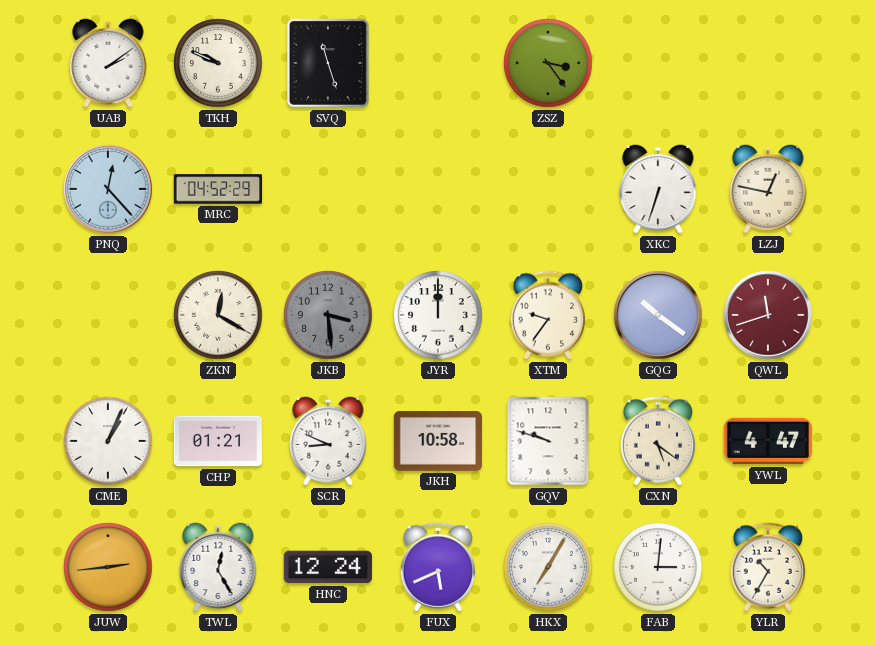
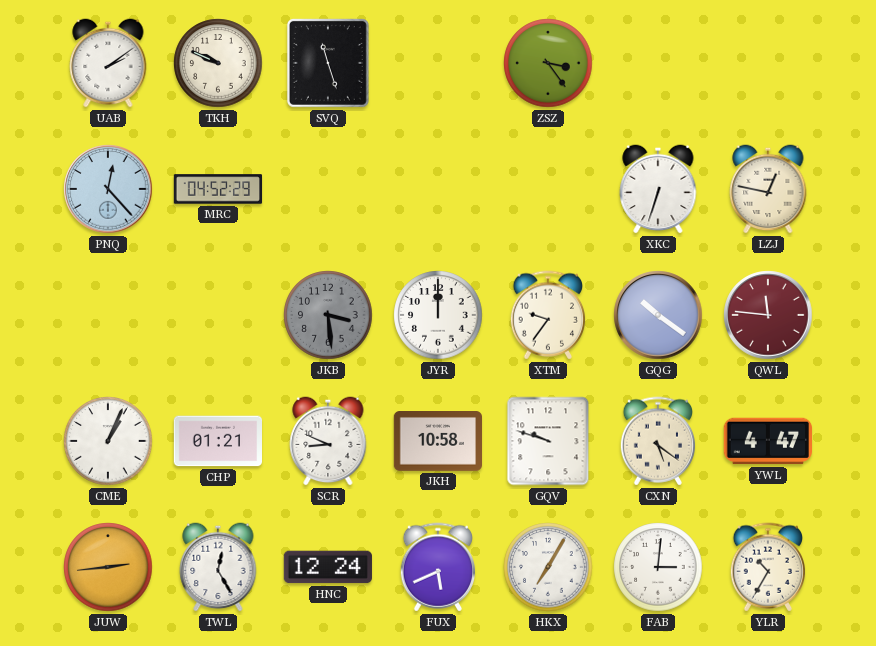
ZKN: 12:20 -> none
QWL: 11:42 -> 11:46
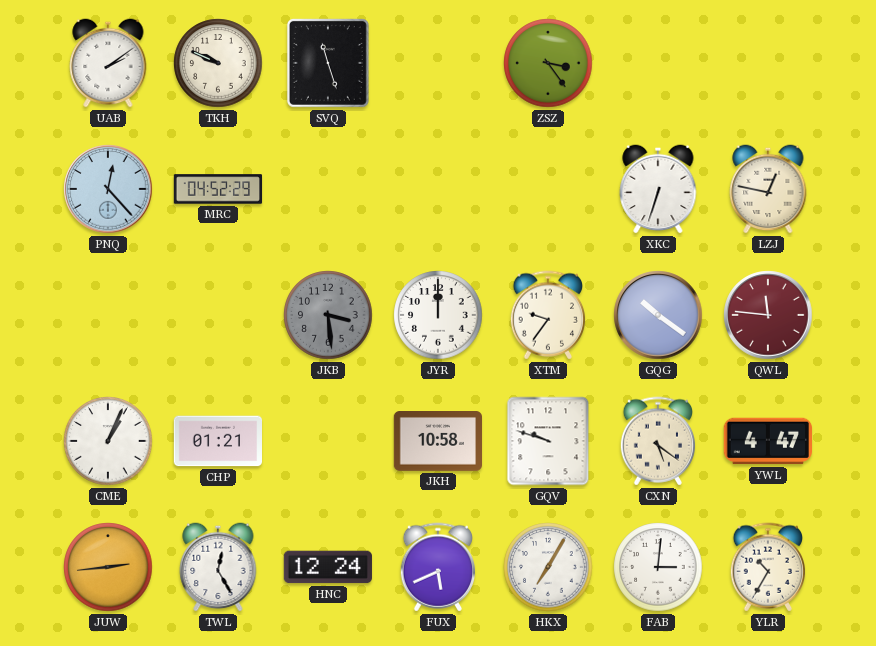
SCR: 8:49 -> none
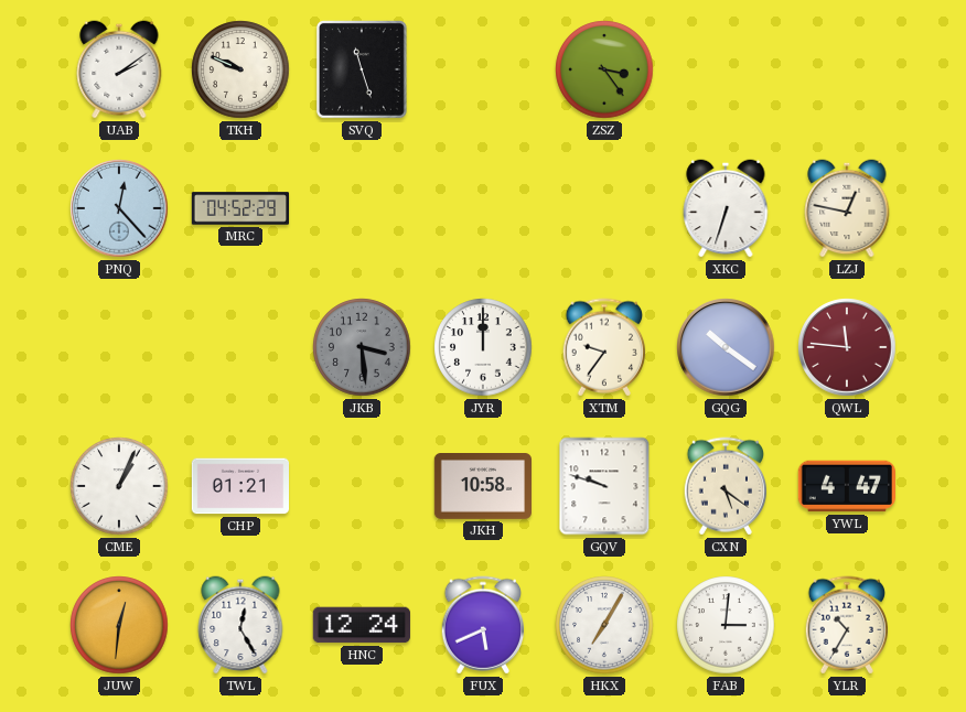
JUW: 2:44 -> 12:31
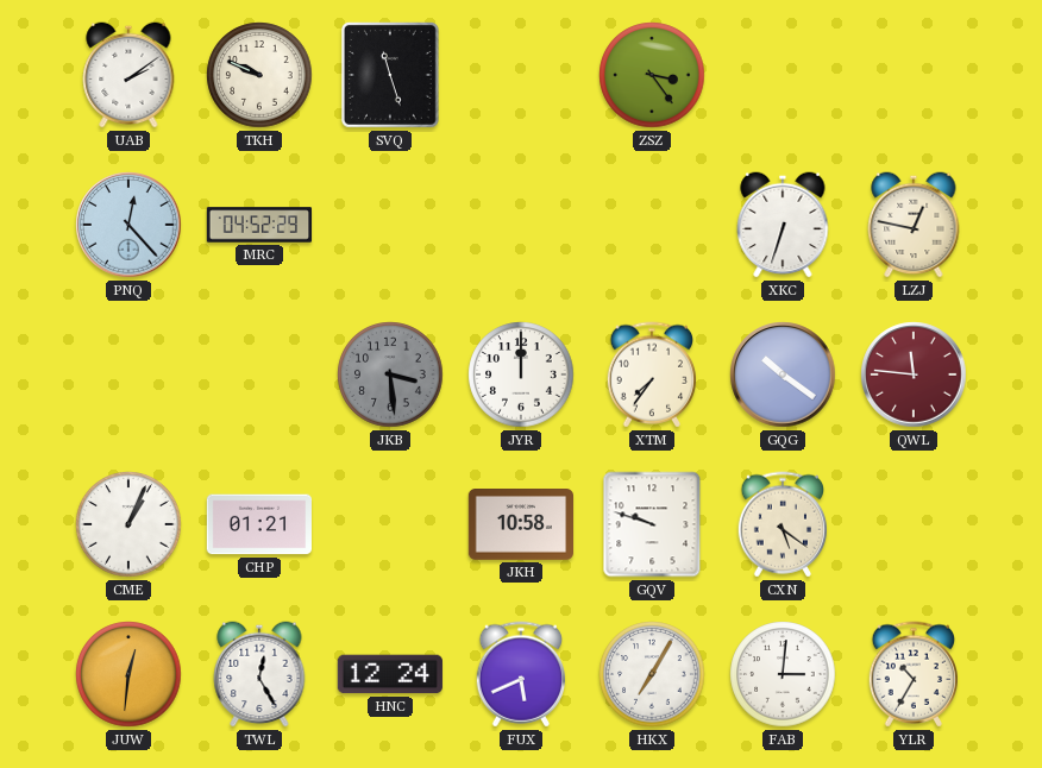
XTM: 9:36 -> 7:36
YWL: 4:47 -> none
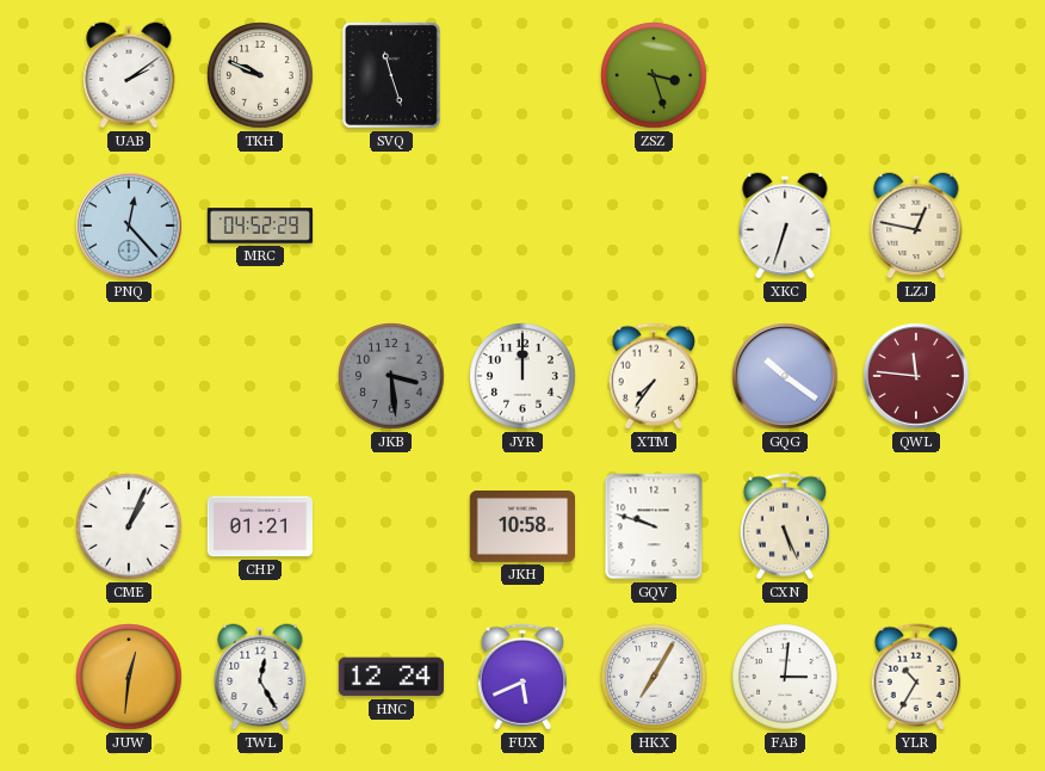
ZSZ: 3:24 -> 3:27
CXN: 5:21 -> 5:26
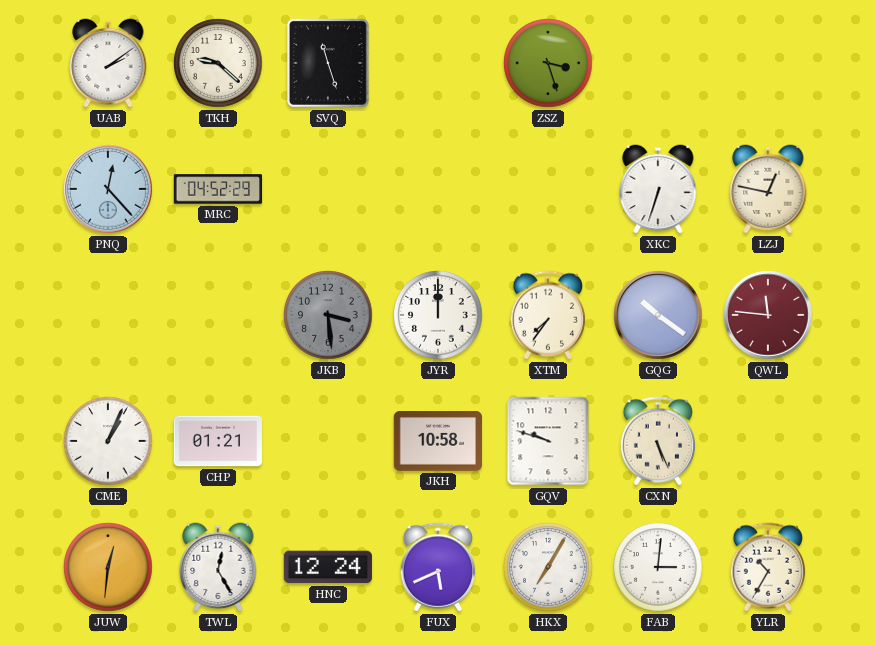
TKH: 9:49 -> 9:22
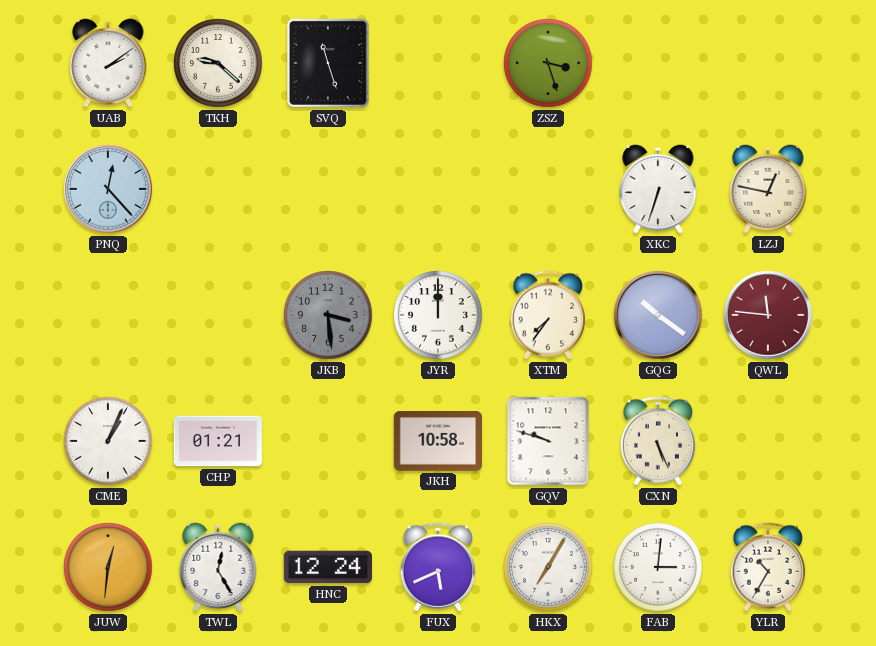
MRC: 04:52 -> none
